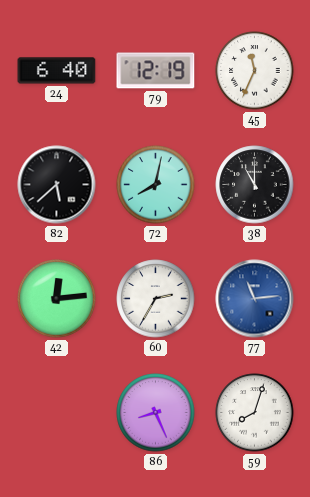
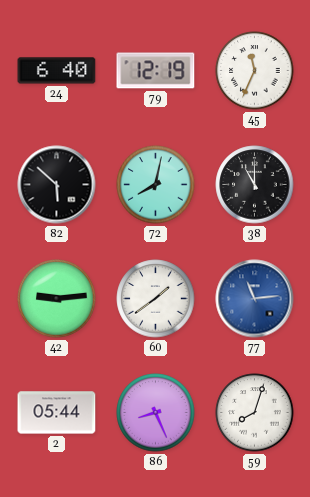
82: 5:38 -> 5:52
42: 12:14 -> 9:14
60: 2:35 -> 1:39
2: none -> 05:44
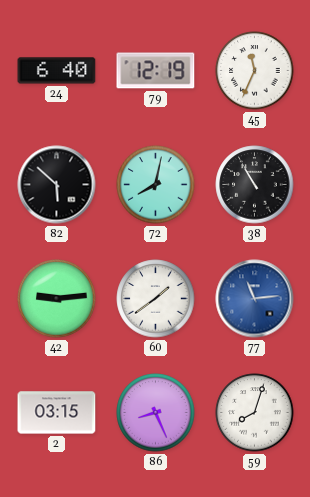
38: 11:00 -> 10:55
2: 05:44 -> 03:15
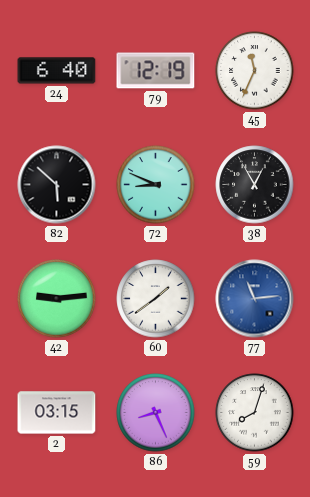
72: 8:02 -> 8:49
38: 10:55 -> 12:55
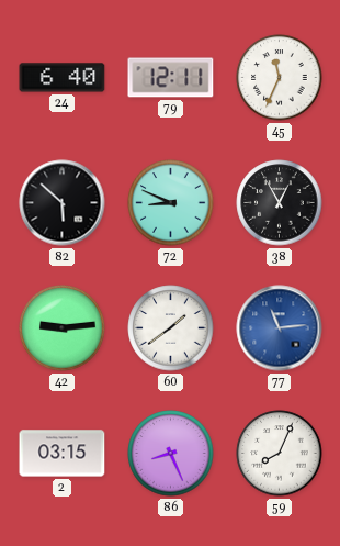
79: 12:19 -> 12:11
59: 8:03 -> 8:04
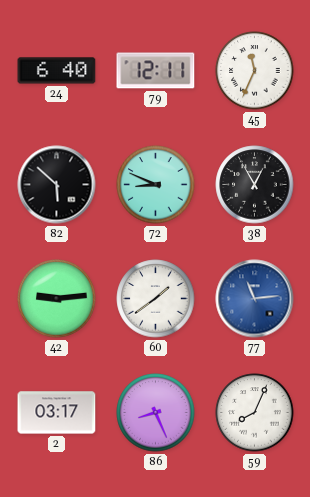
2: 03:15 -> 03:17
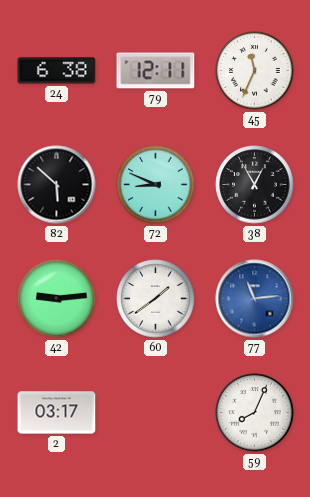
24: 6:40 -> 6:38
86: 8:26 -> none
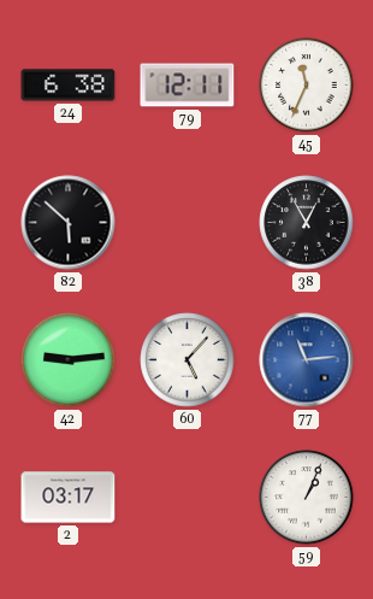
72: 8:49 -> none
60: 1:39 -> 5:07
59: 8:04 -> 1:04
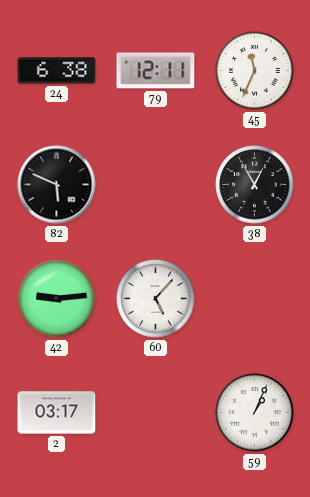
82: 5:52 -> 5:49
77: 11:14 -> none
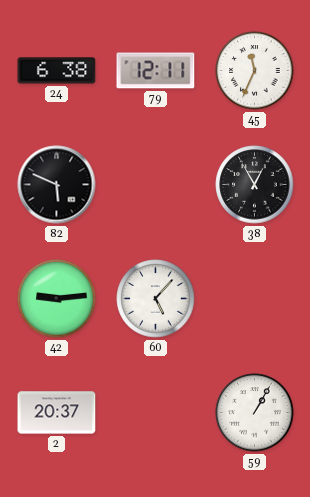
2: 03:17 -> 20:37
59: 1:04 -> 1:05
